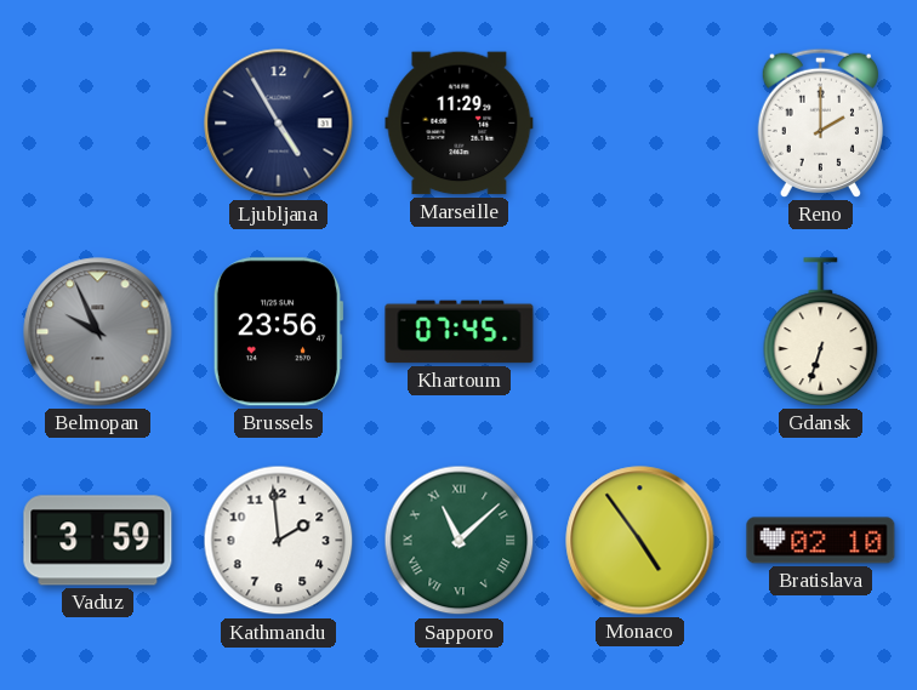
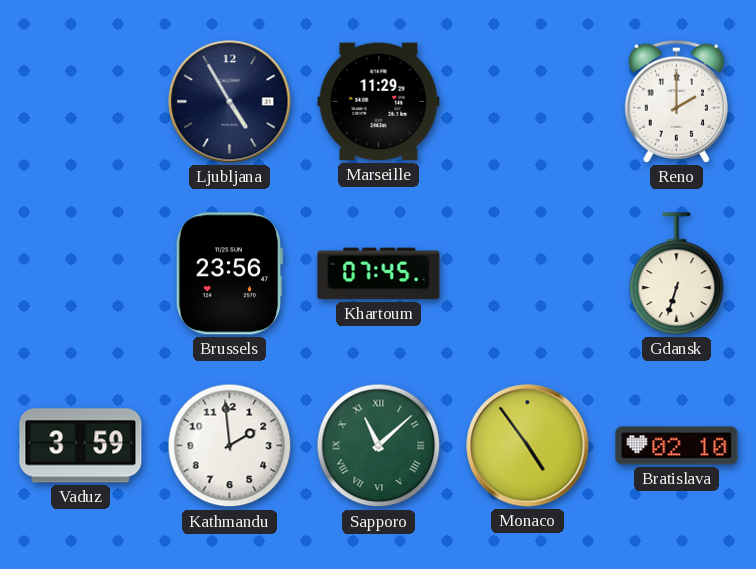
Belmopan: 9:56 -> none
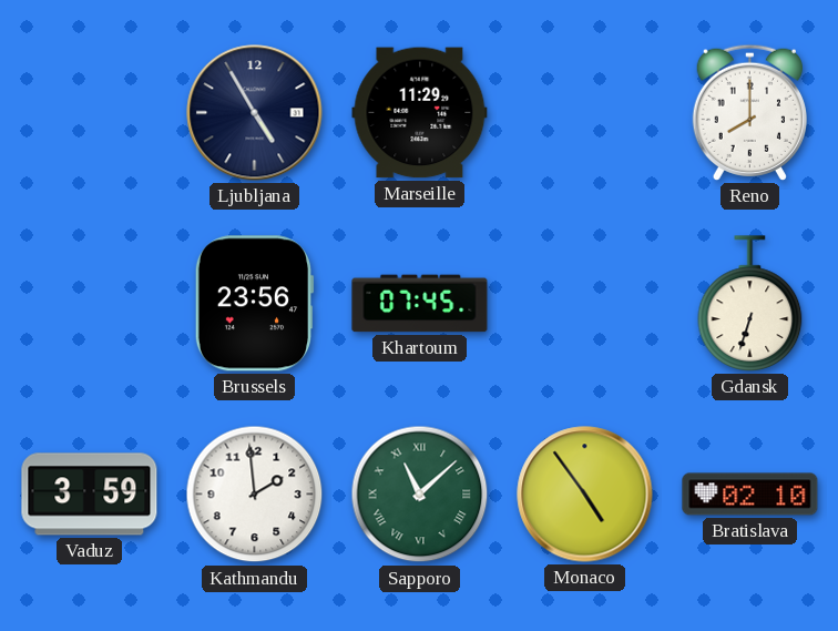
Reno: 2:00 -> 8:00
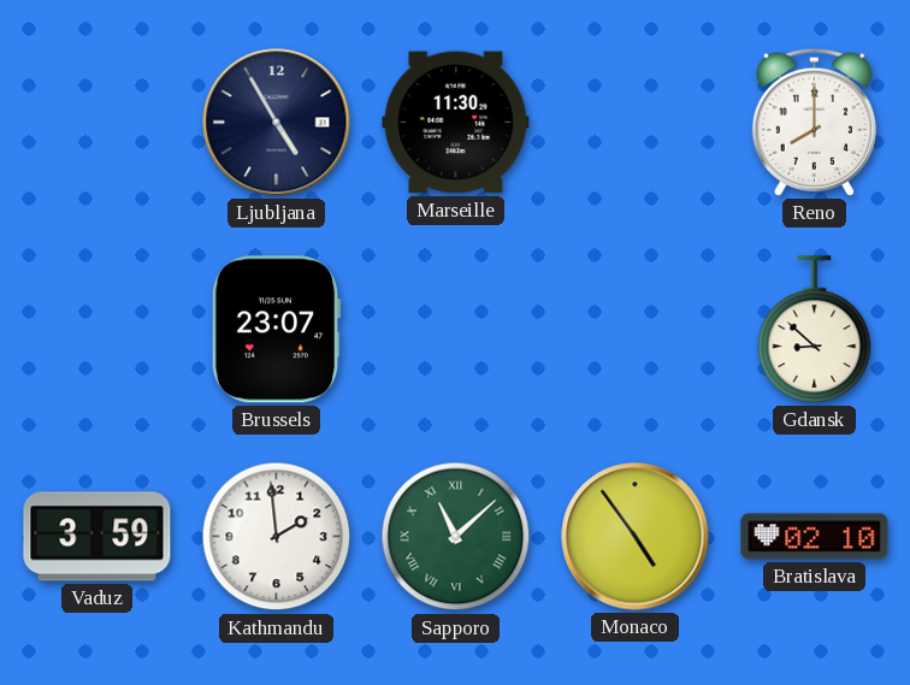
Marseille: 11:29 -> 11:30
Brussels: 23:56 -> 23:07
Khartoum: 07:45 -> none
Gdansk: 6:33 -> 8:52
